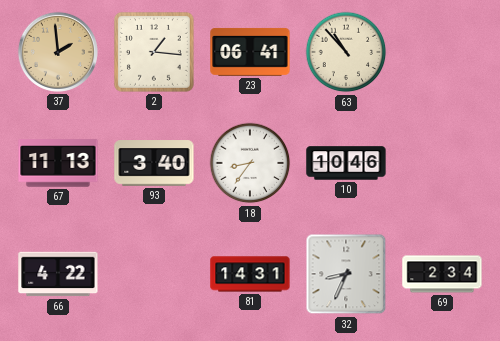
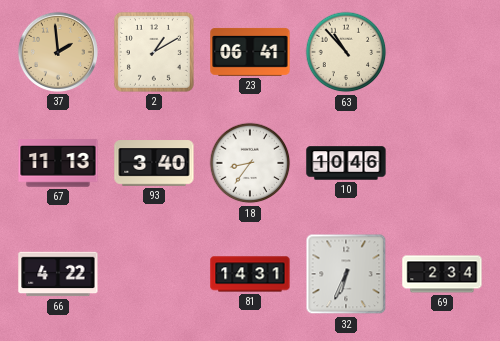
2: 1:16 -> 1:10
32: 8:34 -> 6:34
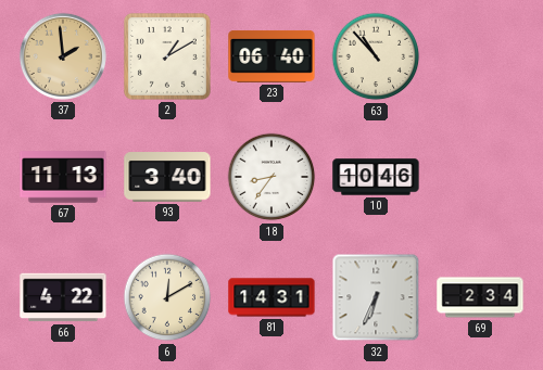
23: 06:41 -> 06:40
6: none -> 12:10
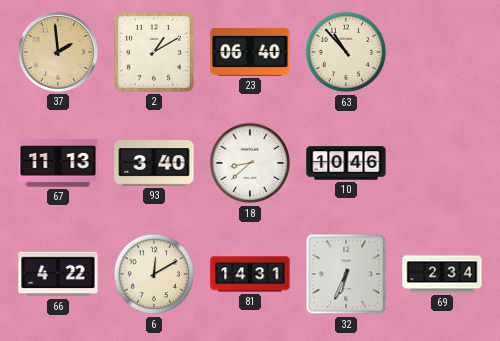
18: 8:36 -> 8:38
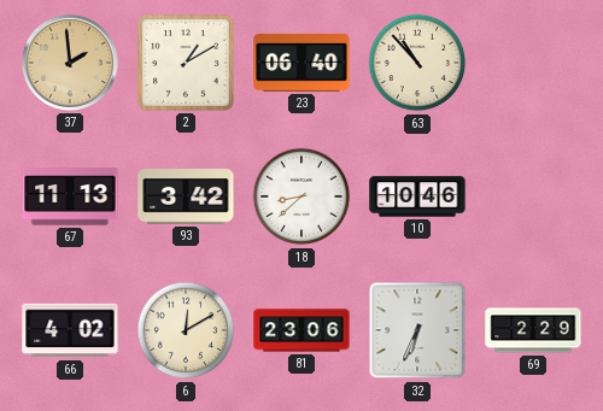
93: 3:40 -> 3:42
66: 4:22 -> 4:02
81: 14:31 -> 23:06
69: 2:34 -> 2:29
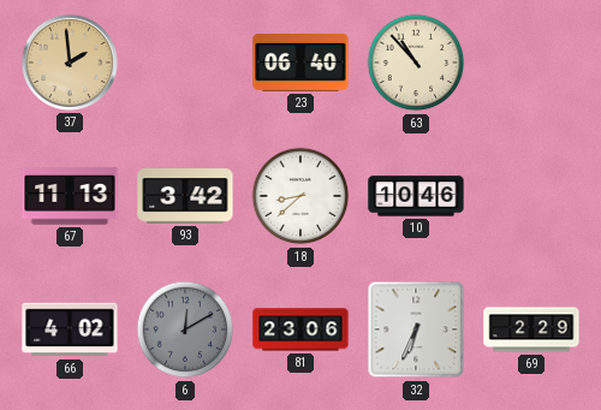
2: 1:10 -> none
6 dial: cream -> grey
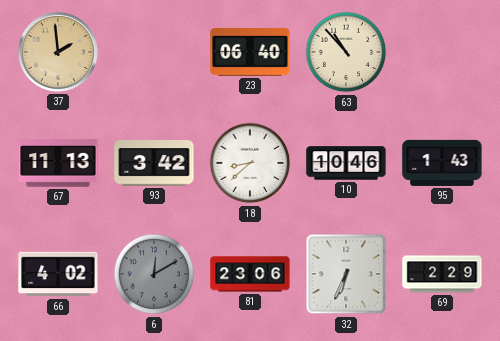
95: none -> 1:43
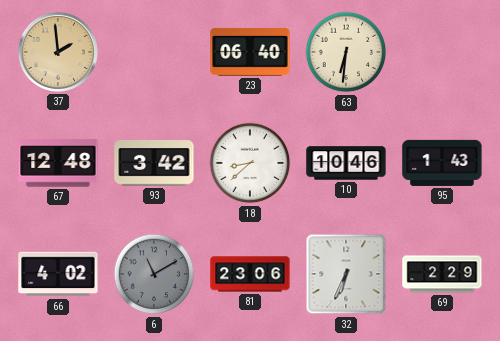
63: 10:53 -> 6:31
67: 11:13 -> 12:48
6: 12:10 -> 11:10
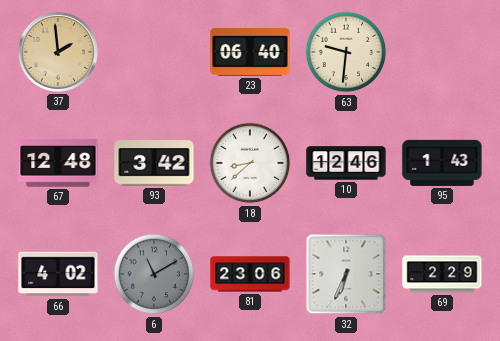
63: 6:31 -> 9:31
10: 10:46 -> 12:46
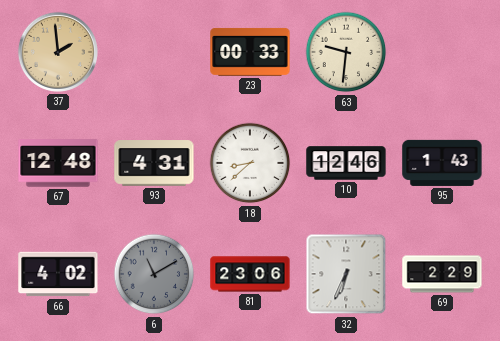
23: 06:40 -> 00:33
93: 3:42 -> 4:31
